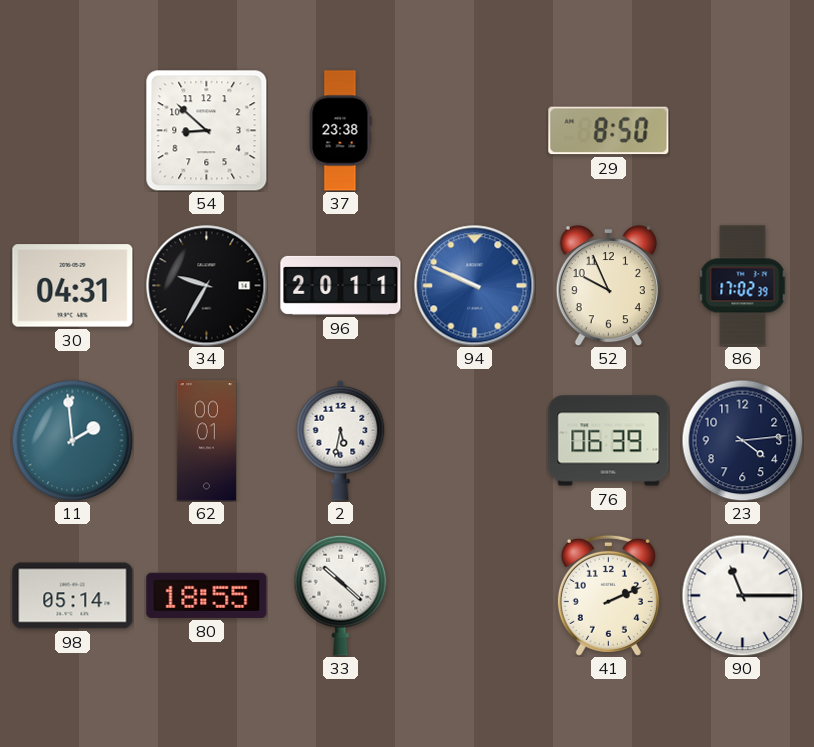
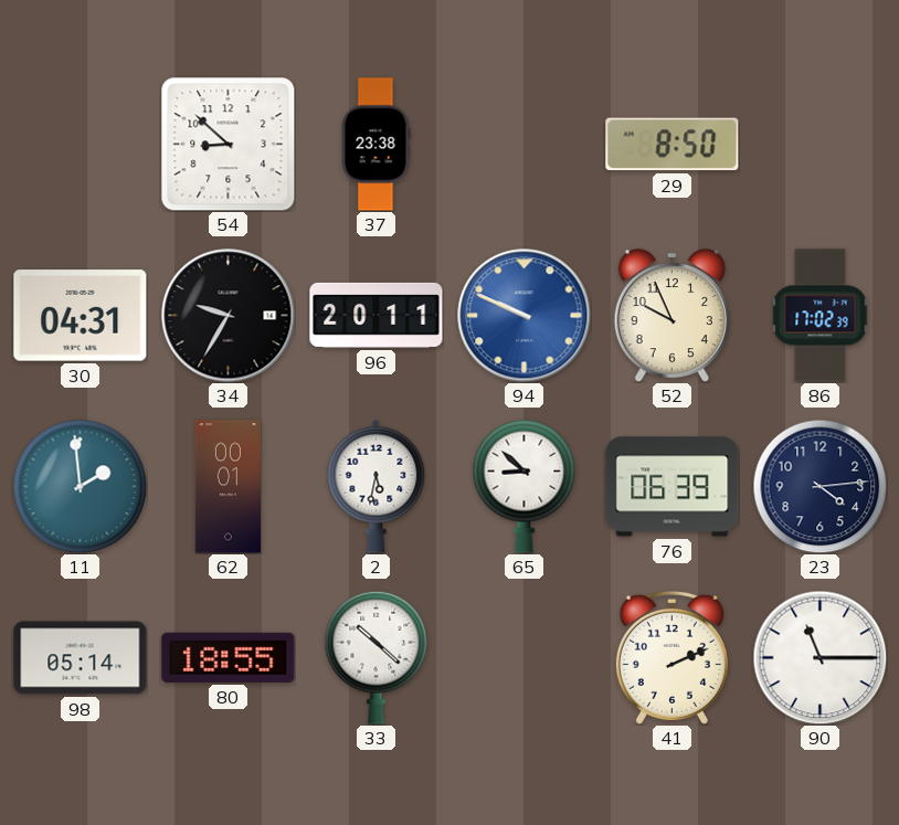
65: none -> 8:52
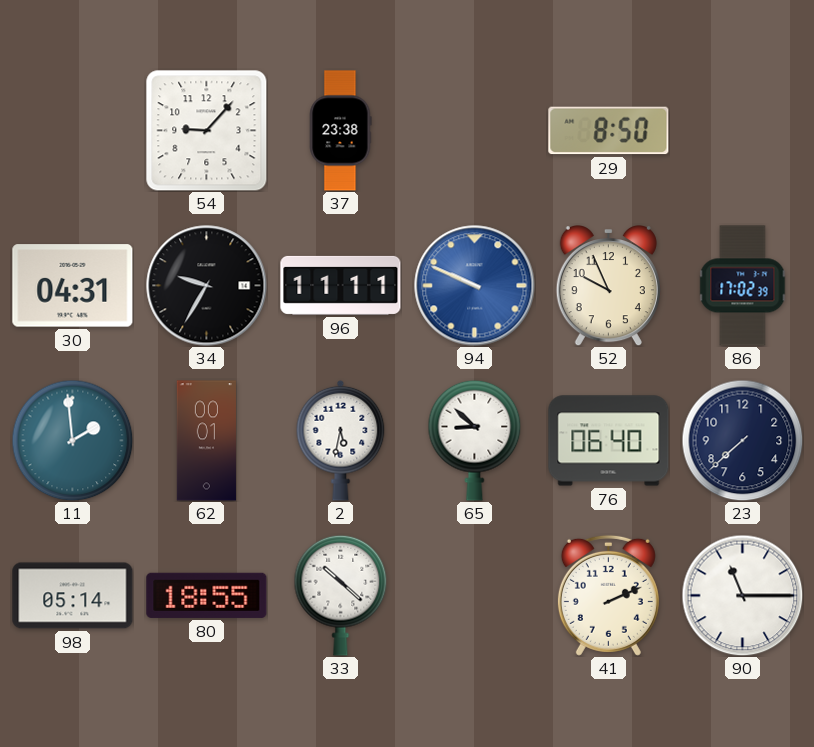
54: 8:52 -> 9:07
96: 20:11 -> 11:11
76: 06:39 -> 06:40
23: 4:14 -> 7:38
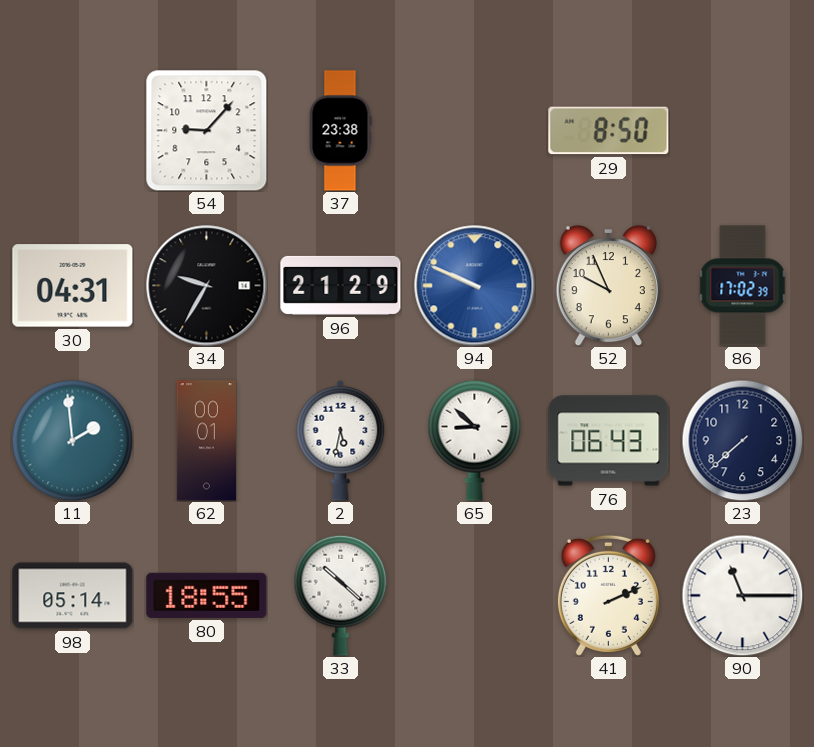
96: 11:11 -> 21:29
76: 06:40 -> 06:43
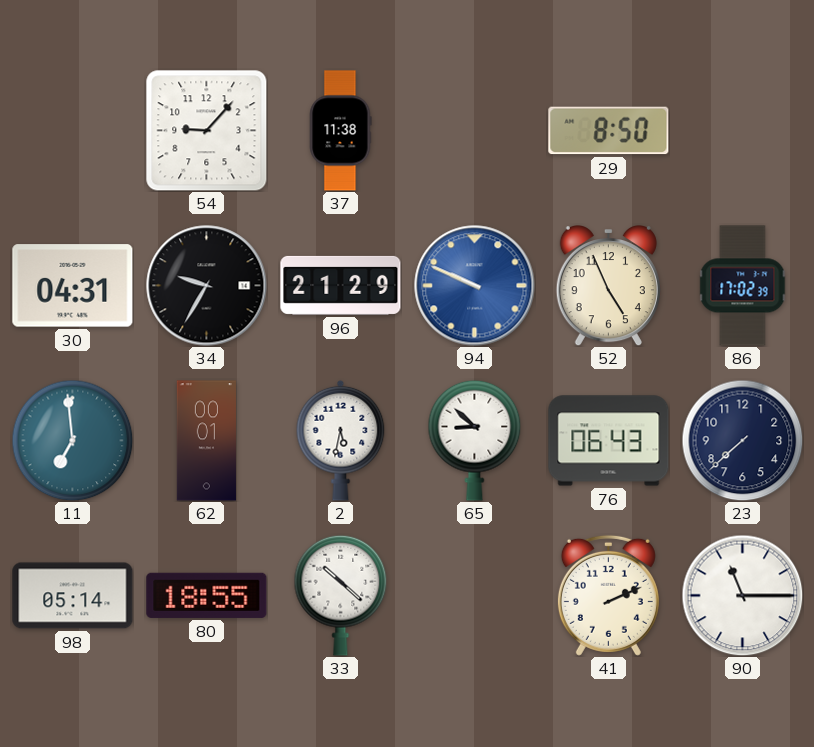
37: 23:38 -> 11:38
52: 9:56 -> 4:56
11: 1:59 -> 6:59
